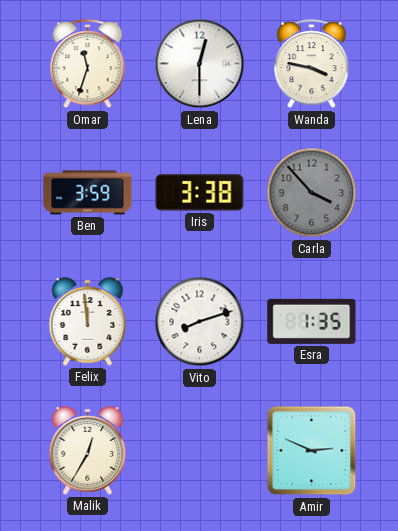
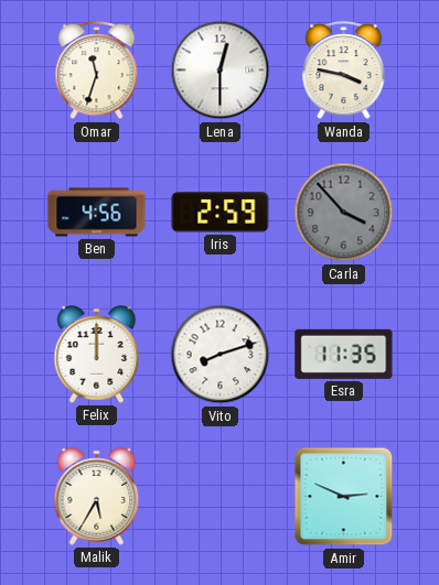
Ben: 3:59 -> 4:56
Iris: 3:38 -> 2:59
Felix: 11:59 -> 12:00
Esra: 1:35 -> 11:35
Malik: 12:35 -> 5:35
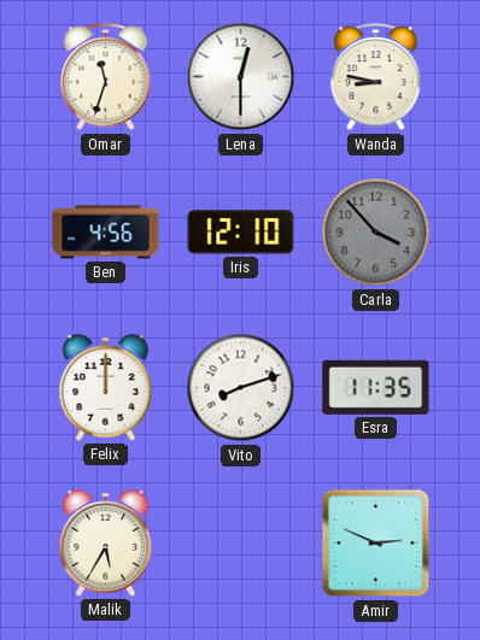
Wanda: 3:47 -> 8:47
Iris: 2:59 -> 12:10
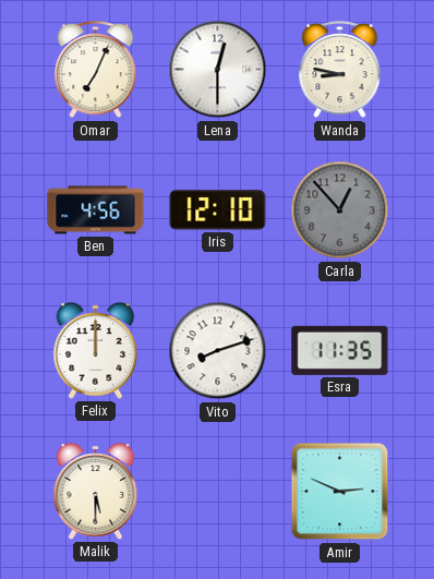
Omar: 11:33 -> 7:04
Carla: 3:53 -> 12:53
Malik: 5:35 -> 5:30
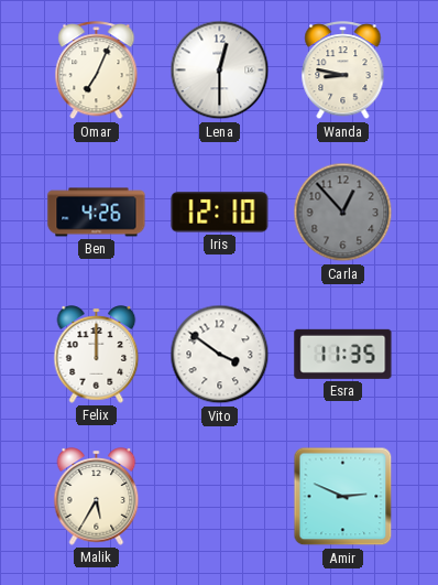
Ben: 4:56 -> 4:26
Vito: 8:12 -> 3:51
Malik: 5:30 -> 5:35
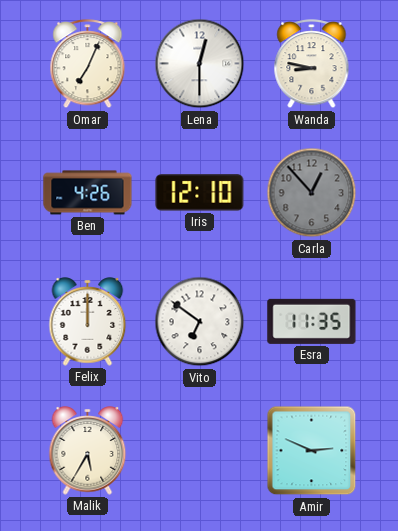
Vito: 3:51 -> 6:51
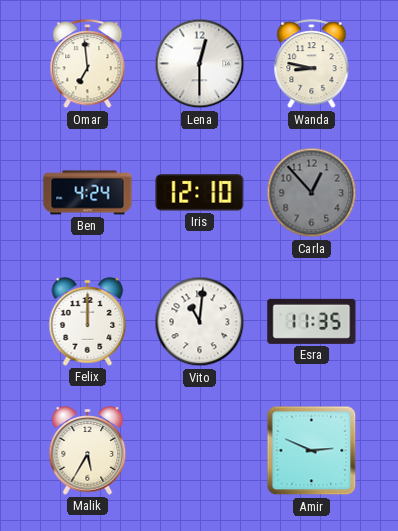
Omar: 7:04 -> 6:59
Ben: 4:26 -> 4:24
Vito: 6:51 -> 11:01
